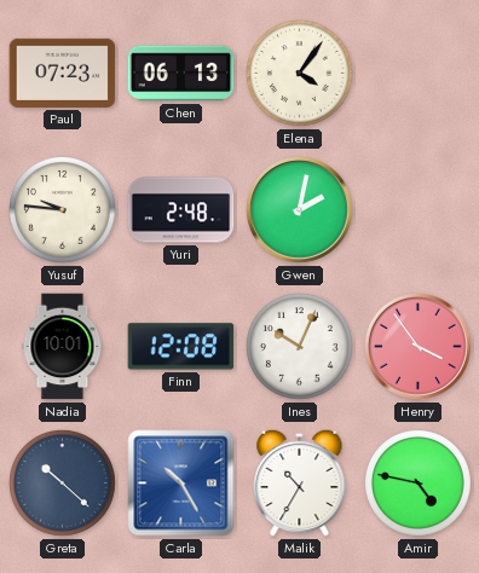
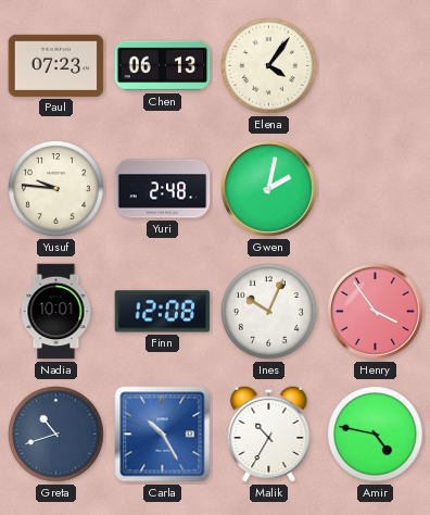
Greta: 10:22 -> 10:42
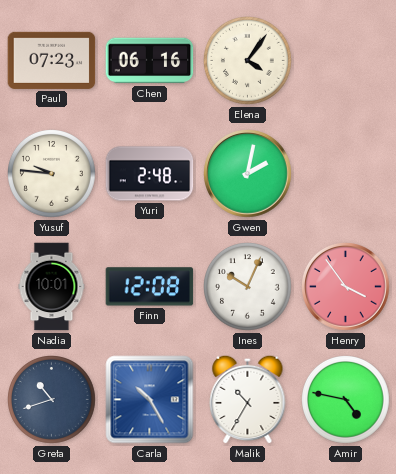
Chen: 06:13 -> 06:16
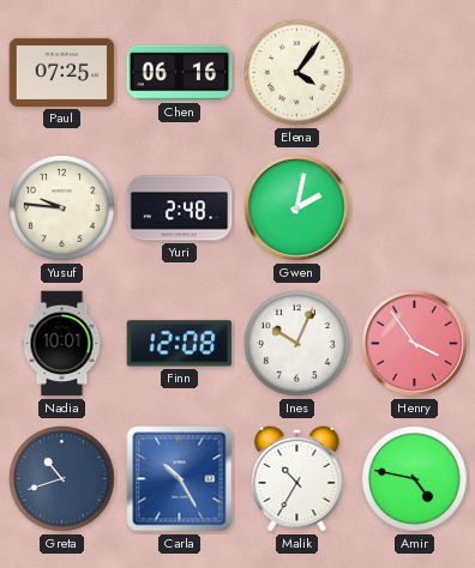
Paul: 07:23 -> 07:25
